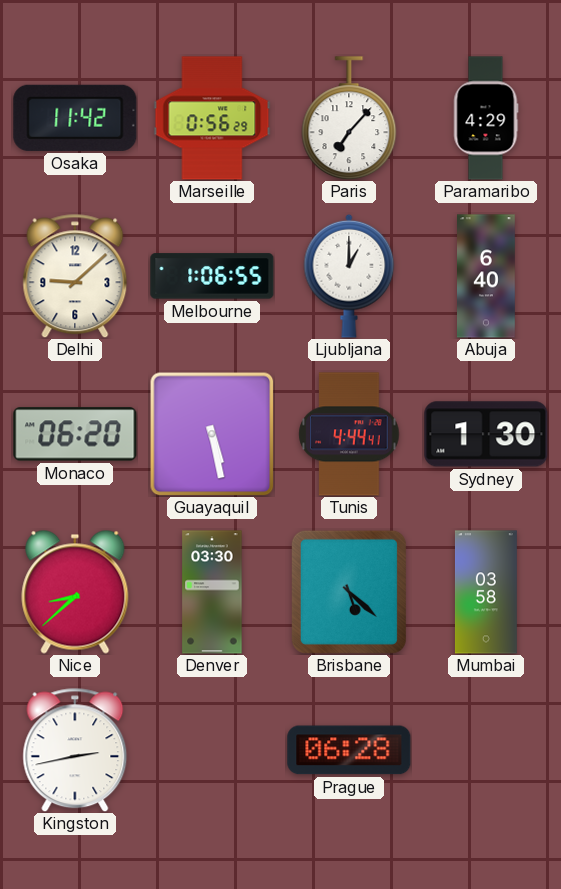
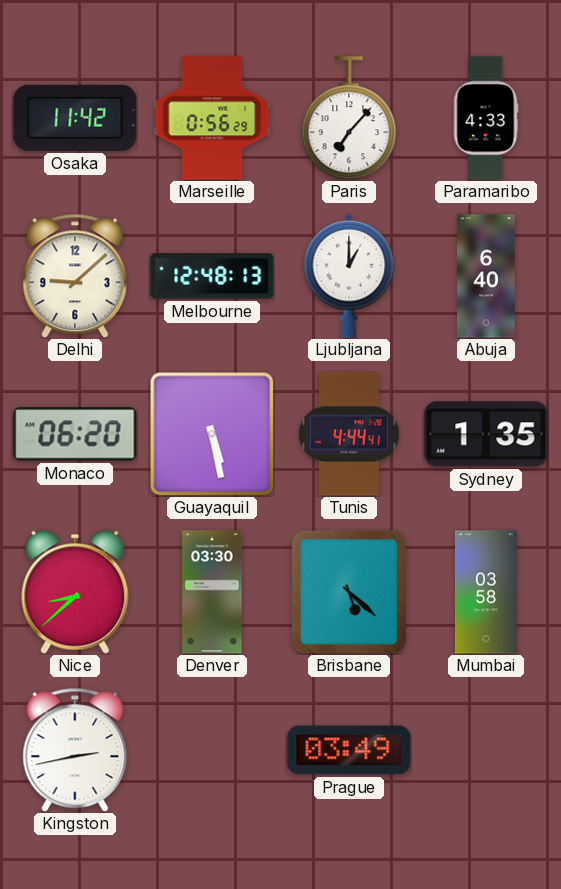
Paramaribo: 4:29 -> 4:33
Melbourne: 1:06 -> 12:48
Sydney: 1:30 -> 1:35
Prague: 06:28 -> 03:49
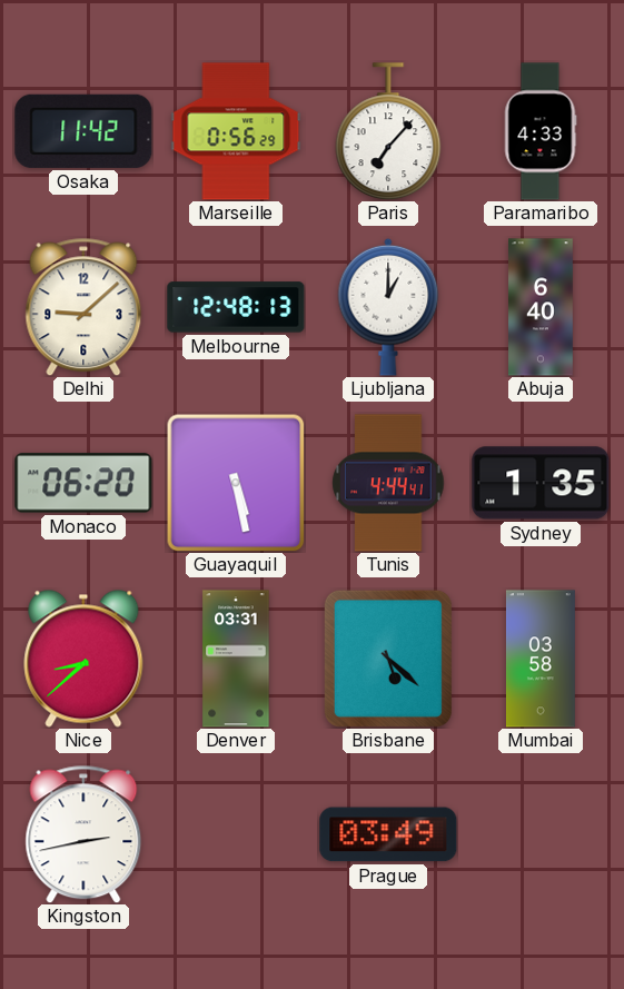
Denver: 03:30 -> 03:31
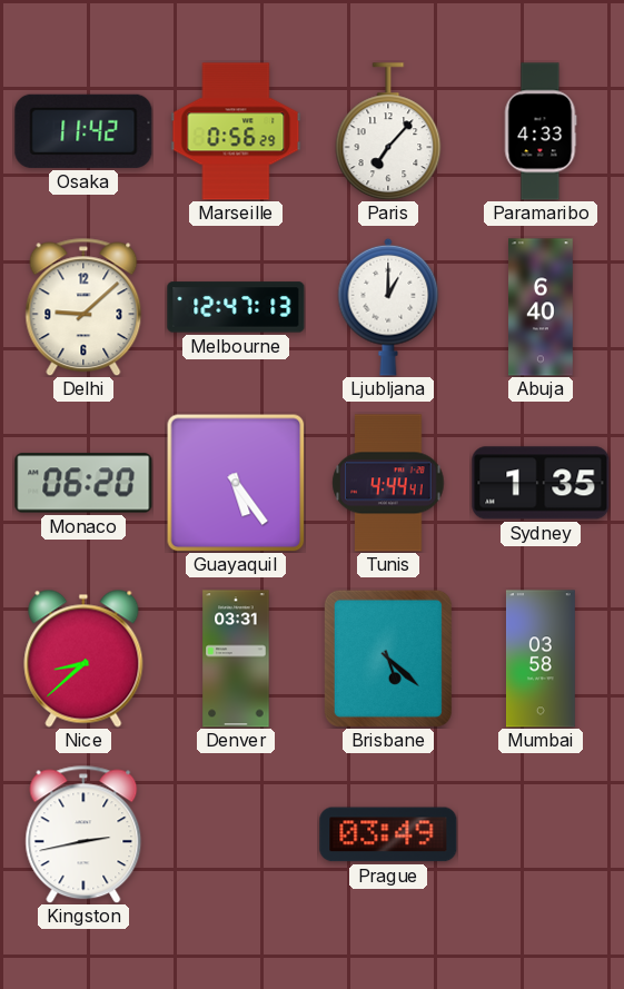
Melbourne: 12:48 -> 12:47
Guayaquil: 5:28 -> 5:24
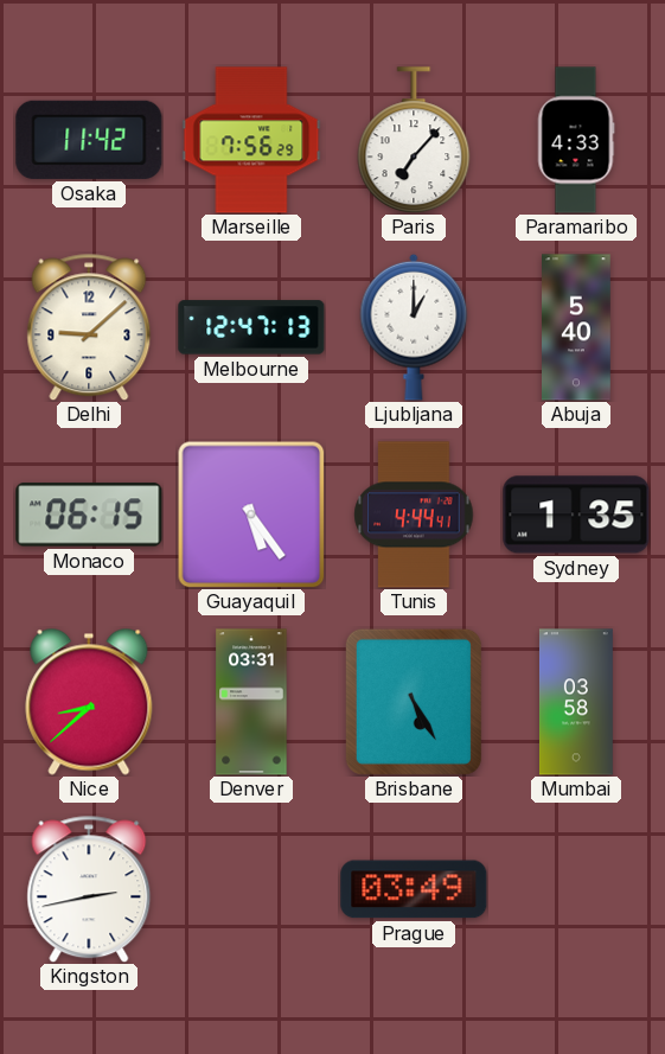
Marseille: 0:56 -> 7:56
Abuja: 6:40 -> 5:40
Monaco: 06:20 -> 06:15
Brisbane: 5:22 -> 5:25
